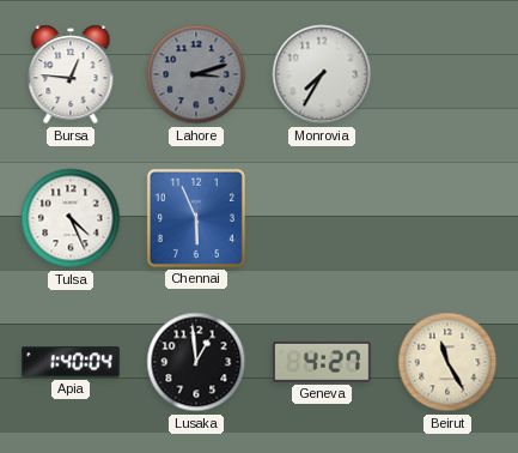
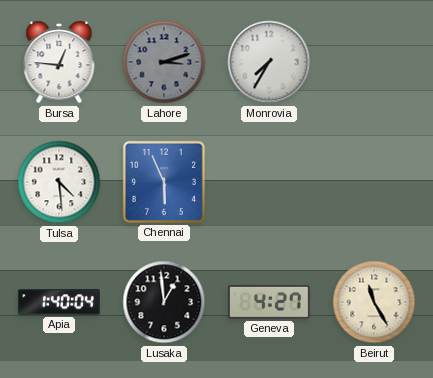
Tulsa: 4:26 -> 4:29
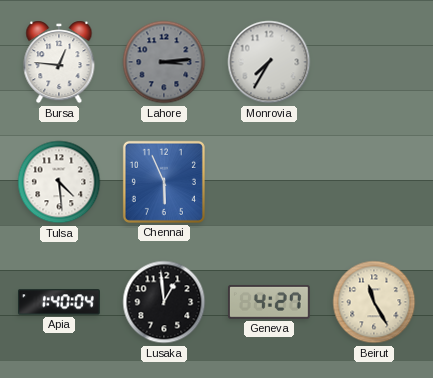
Lahore: 3:12 -> 3:14
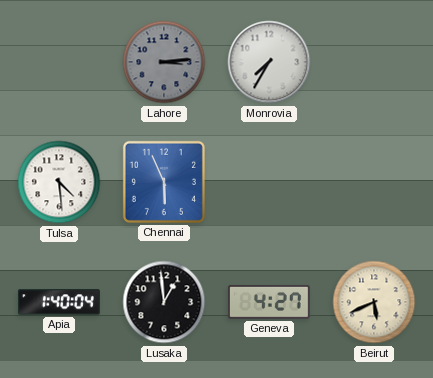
Bursa: 12:46 -> none
Beirut: 11:25 -> 5:41
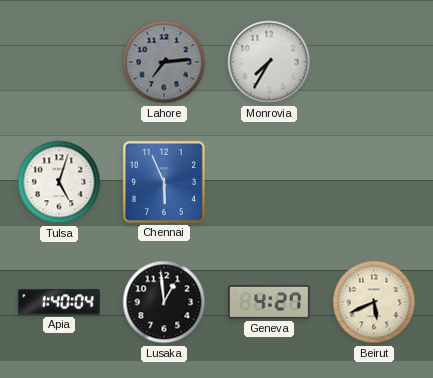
Lahore: 3:14 -> 7:14
Tulsa: 4:29 -> 5:03
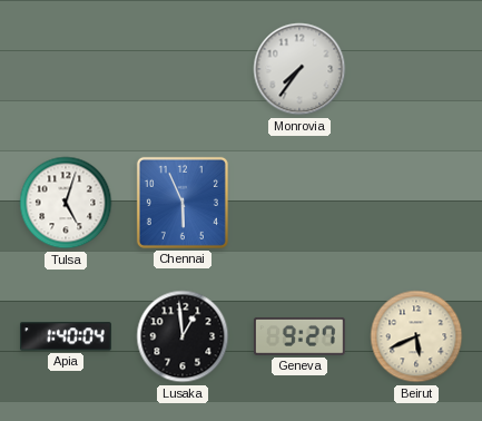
Lahore: 7:14 -> none
Monrovia: 7:35 -> 7:36
Geneva: 4:27 -> 9:27
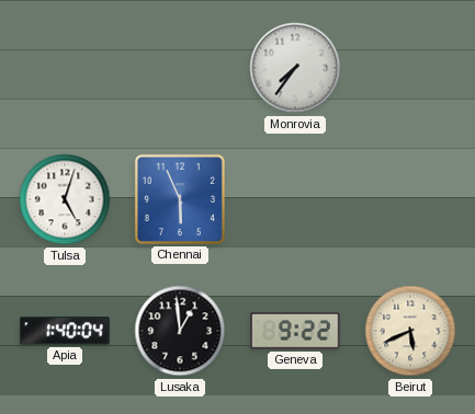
Geneva: 9:27 -> 9:22
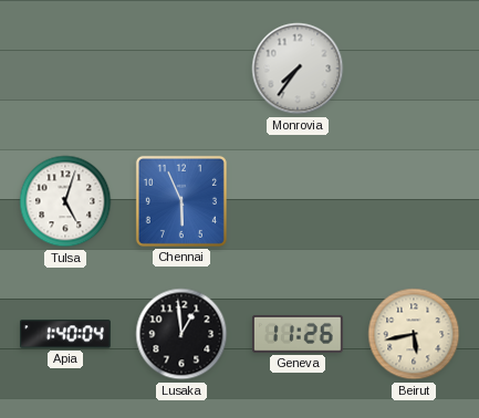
Geneva: 9:22 -> 11:26
Beirut: 5:41 -> 5:43
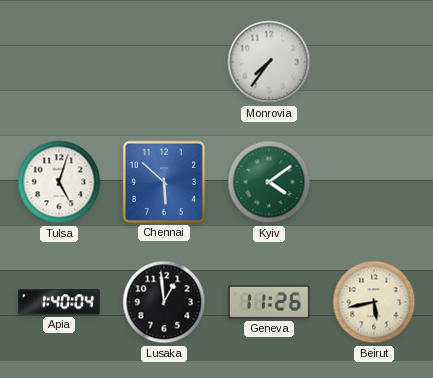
Chennai: 5:56 -> 5:52
Kyiv: none -> 4:09
